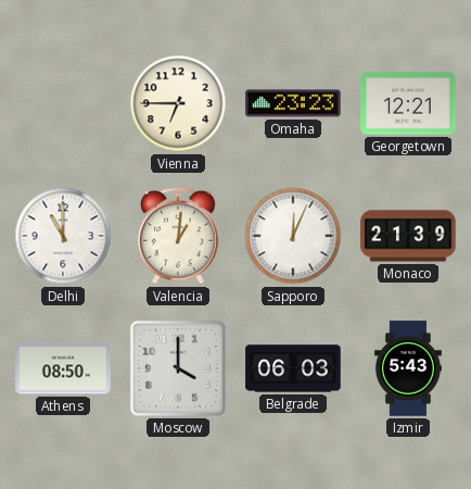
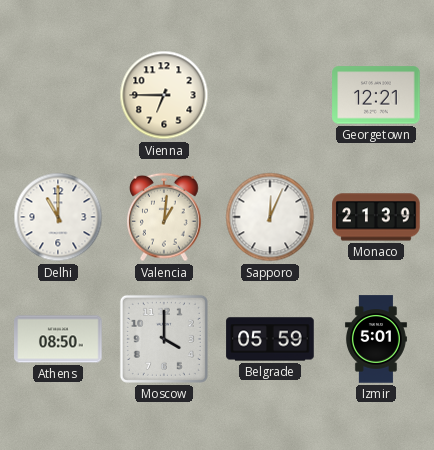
Omaha: 23:23 -> none
Belgrade: 06:03 -> 05:59
Izmir: 5:43 -> 5:01
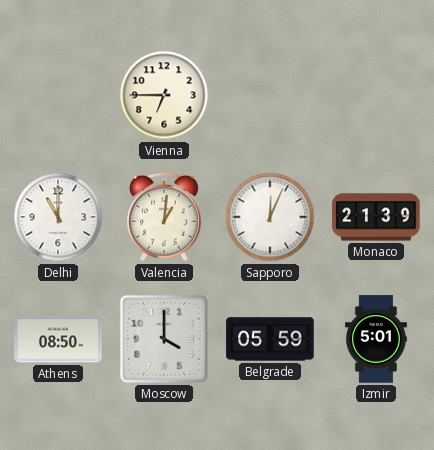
Georgetown: 12:21 -> none
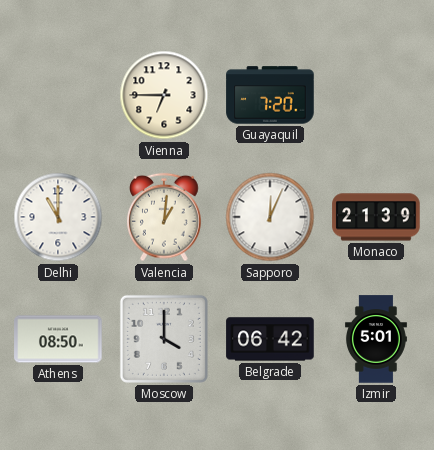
Guayaquil: none -> 7:20
Belgrade: 05:59 -> 06:42
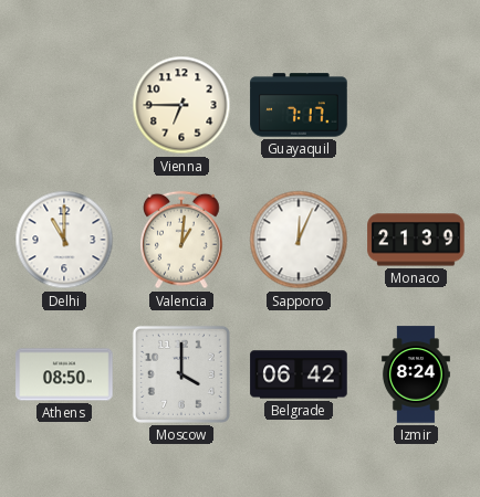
Guayaquil: 7:20 -> 7:17
Izmir: 5:01 -> 8:24
